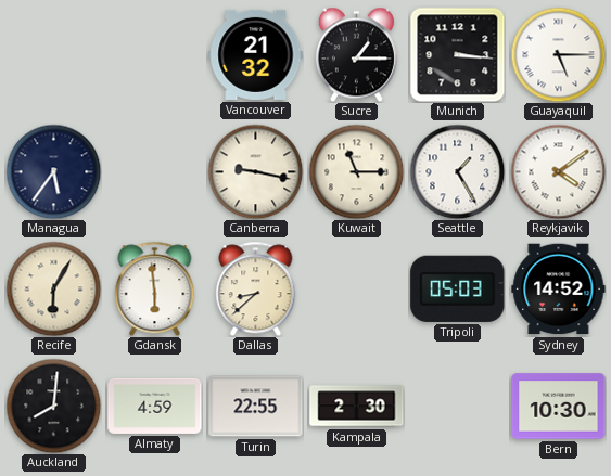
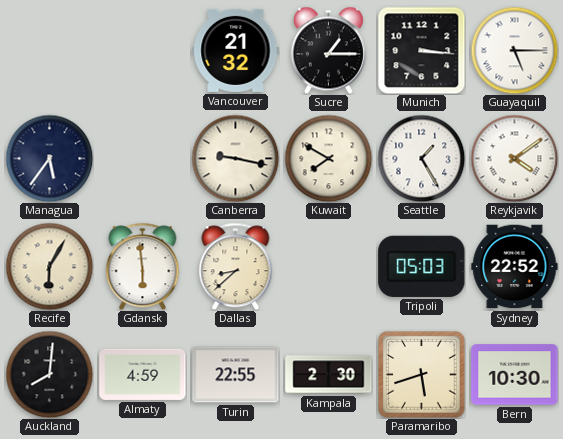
Kuwait: 11:15 -> 7:50
Sydney: 14:52 -> 22:52
Paramaribo: none -> 5:42
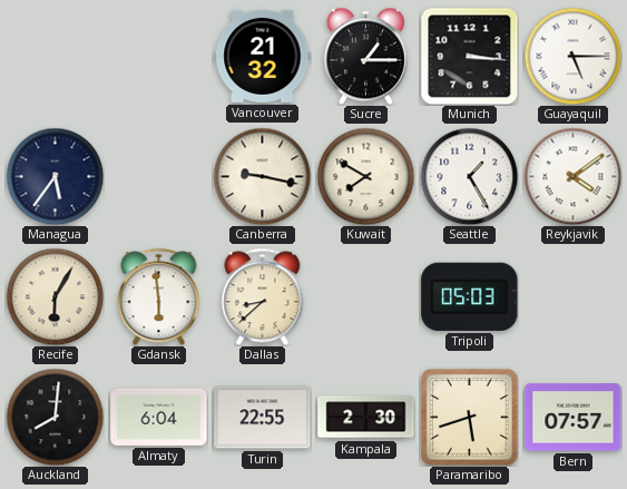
Sydney: 22:52 -> none
Almaty: 4:59 -> 6:04
Bern: 10:30 -> 07:57
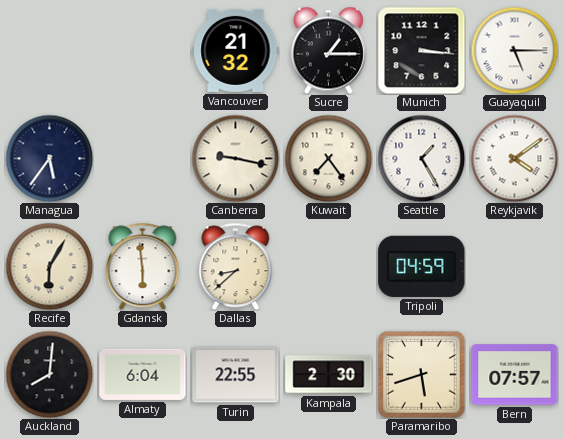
Kuwait: 7:50 -> 7:24
Tripoli: 05:03 -> 04:59
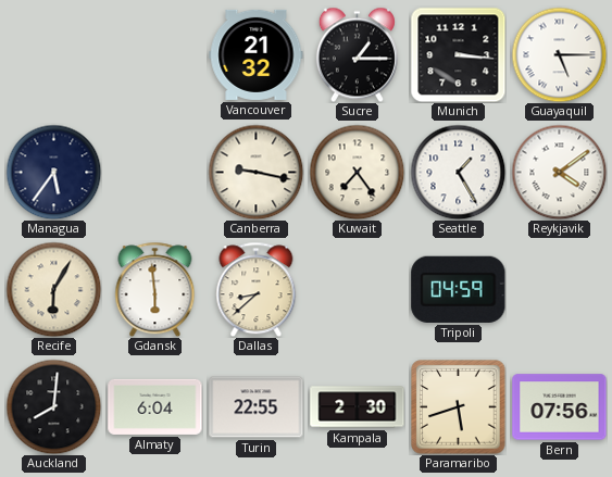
Bern: 07:57 -> 07:56
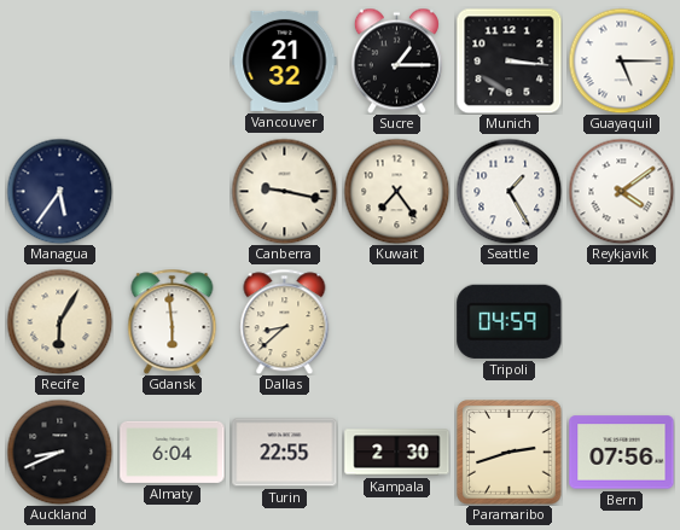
Auckland: 8:01 -> 8:41
Paramaribo: 5:42 -> 2:42
